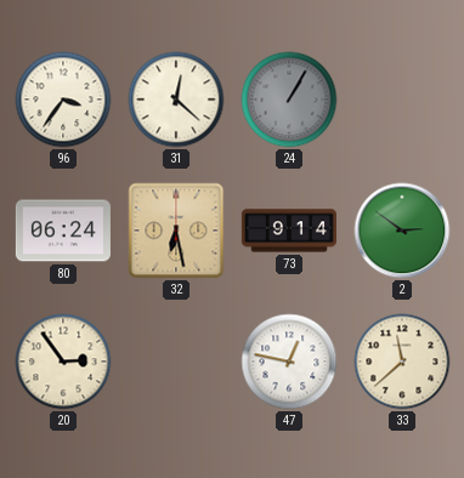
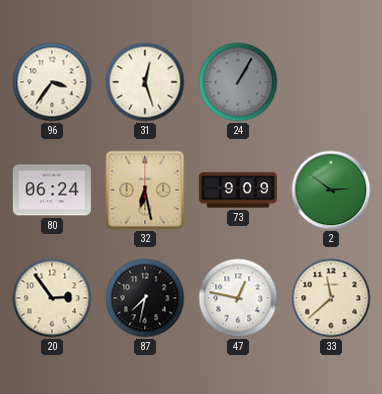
31: 12:22 -> 12:27
73: 9:14 -> 9:09
87: none -> 7:32
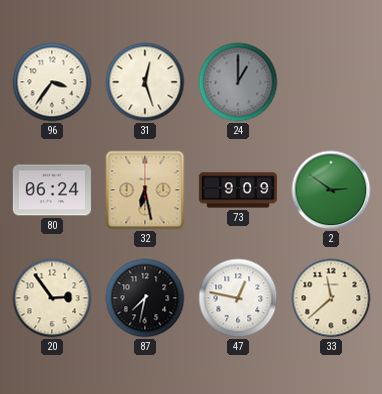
24: 1:05 -> 1:00
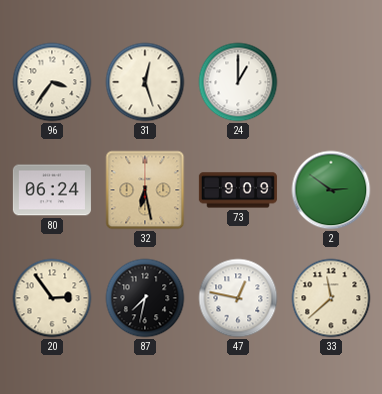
24 dial: grey -> white
